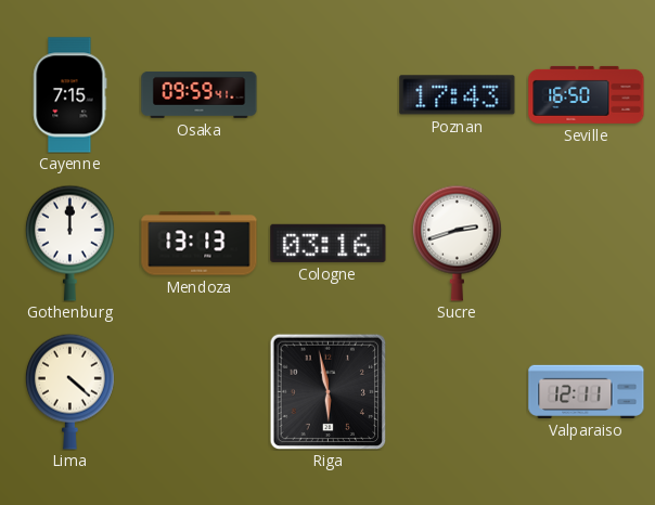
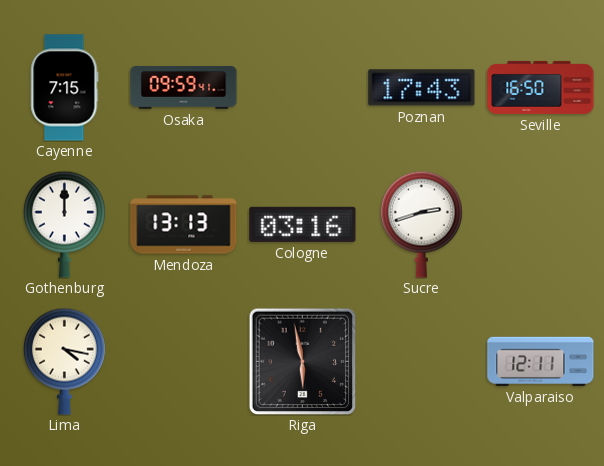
Lima: 4:22 -> 4:17
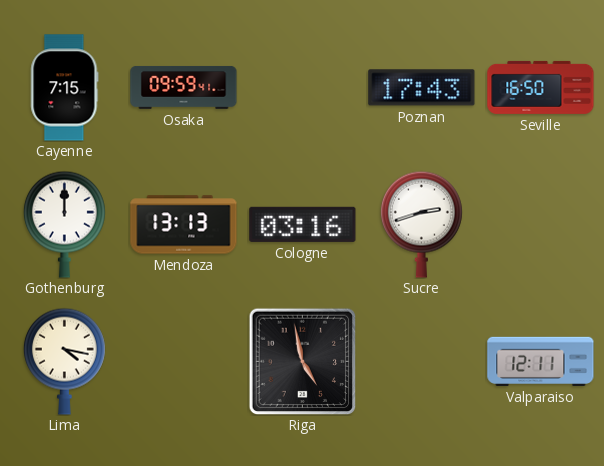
Riga: 5:58 -> 4:58
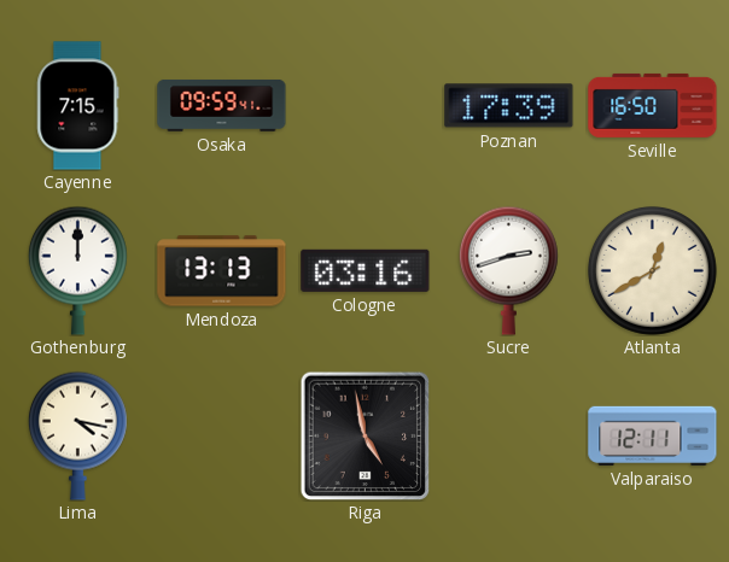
Poznan: 17:43 -> 17:39
Atlanta: none -> 12:40
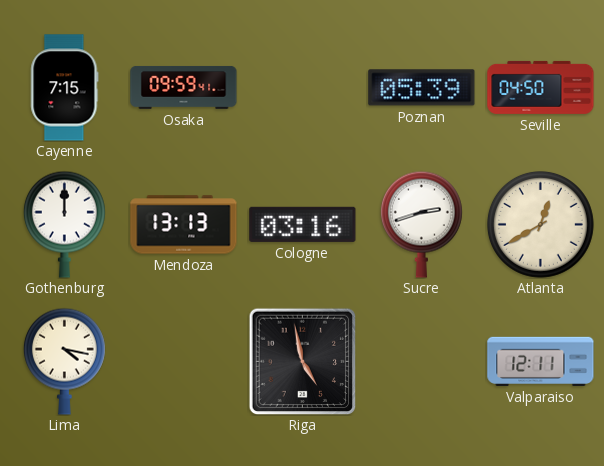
Poznan: 17:39 -> 05:39
Seville: 16:50 -> 04:50
